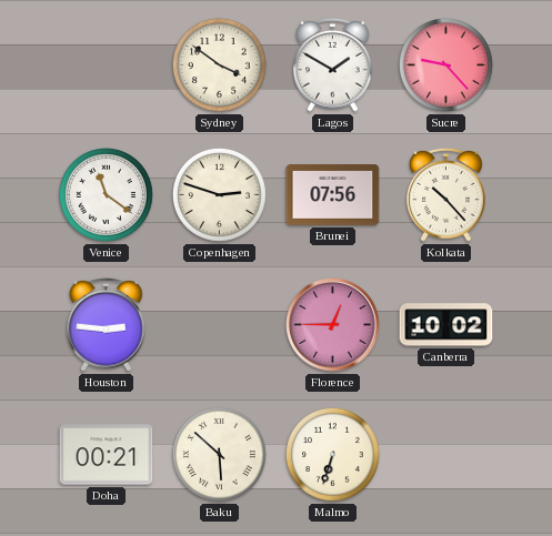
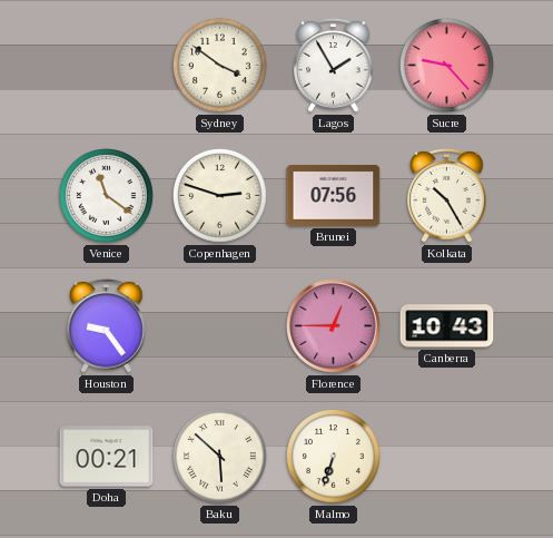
Lagos: 1:50 -> 1:55
Kolkata: 10:23 -> 10:25
Houston: 2:46 -> 9:24
Canberra: 10:02 -> 10:43
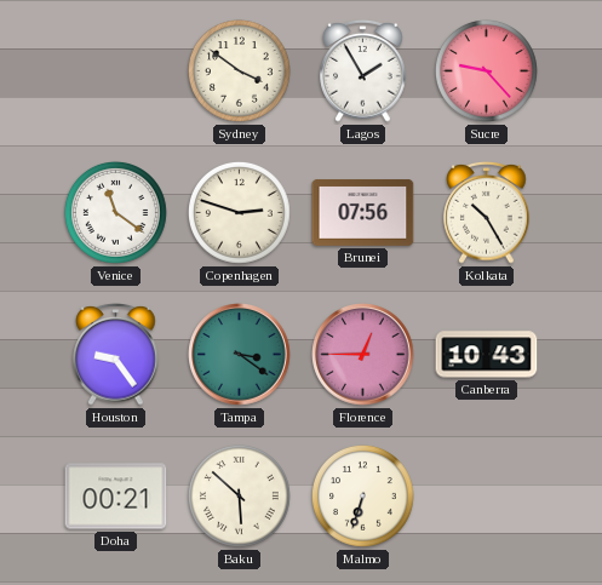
Tampa: none -> 3:21
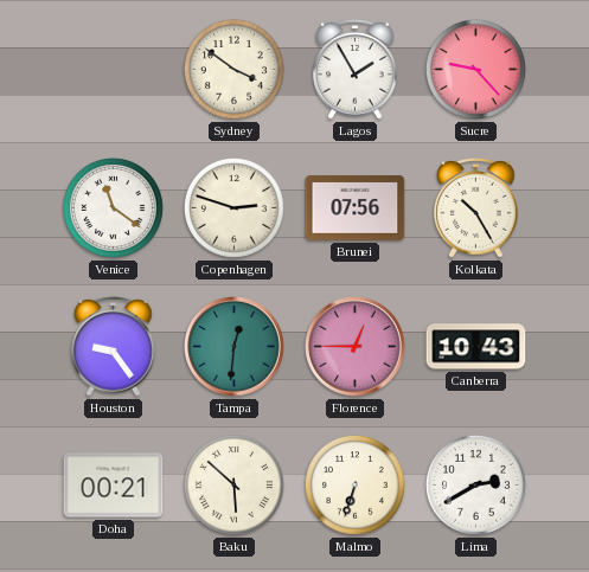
Tampa: 3:21 -> 12:31
Lima: none -> 2:40
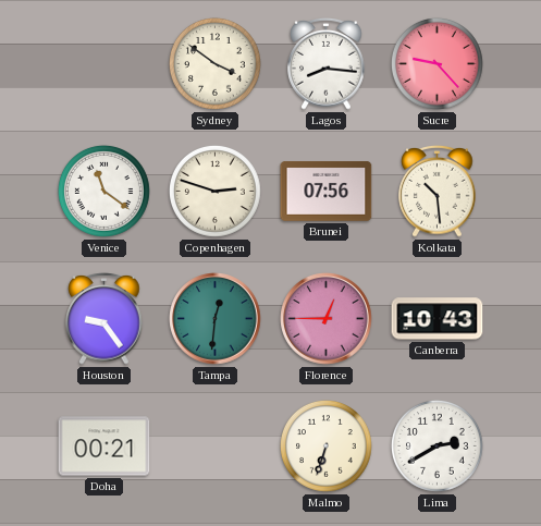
Lagos: 1:55 -> 8:16
Kolkata: 10:25 -> 10:29
Baku: 5:52 -> none
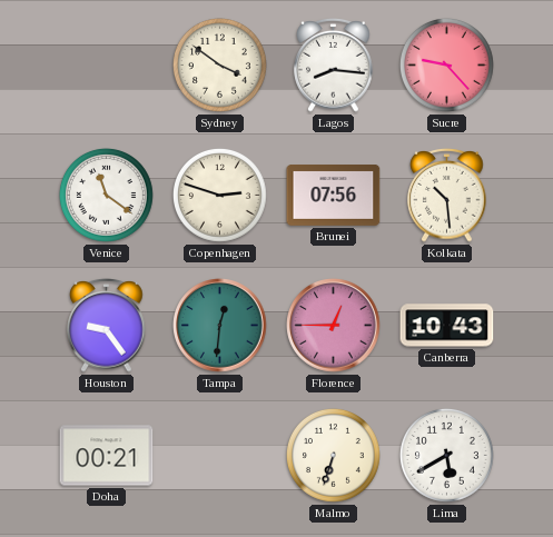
Lima: 2:40 -> 5:40
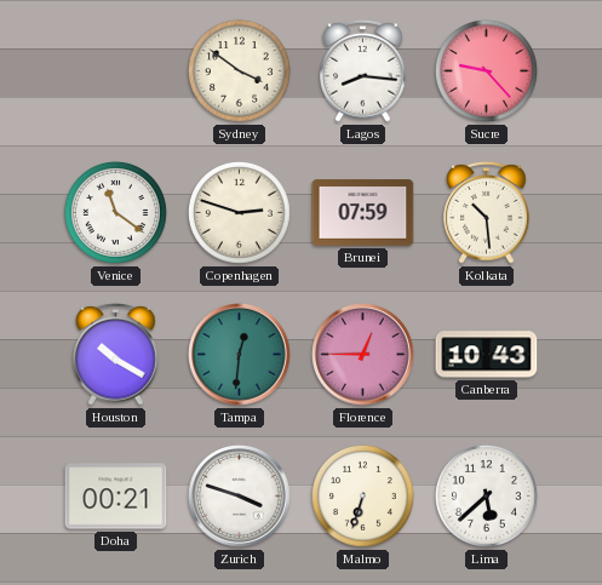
Brunei: 07:56 -> 07:59
Houston: 9:24 -> 10:20
Zurich: none -> 3:48
Lima: 5:40 -> 5:38
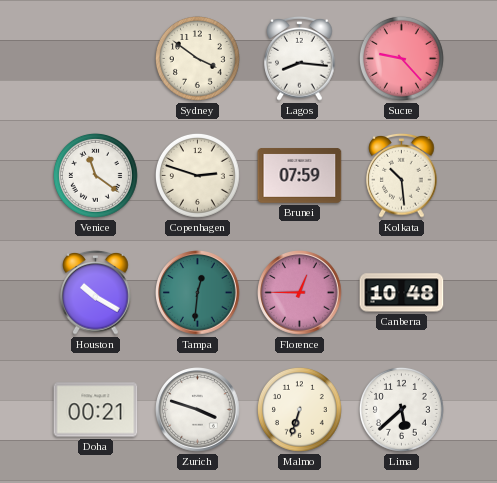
Canberra: 10:43 -> 10:48
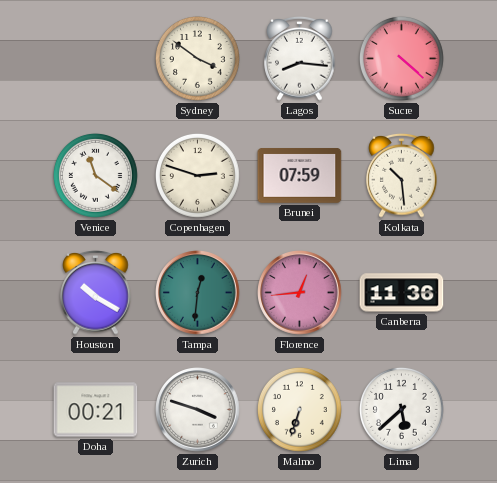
Sucre: 9:23 -> 4:22
Florence: 12:45 -> 12:44
Canberra: 10:48 -> 11:36
